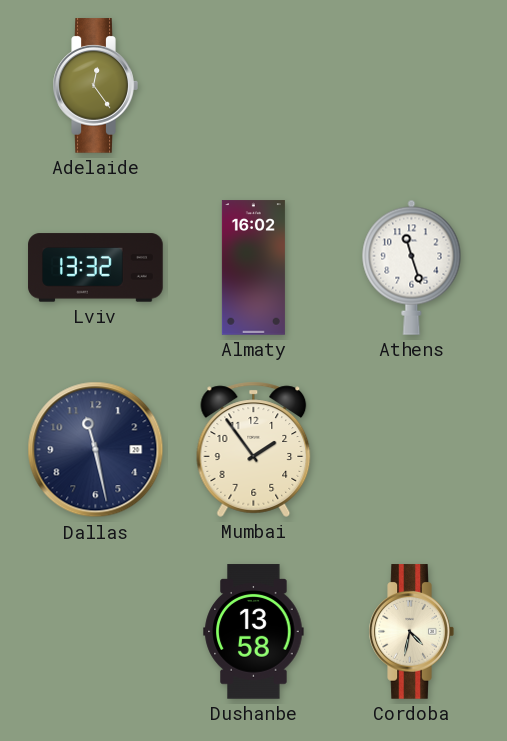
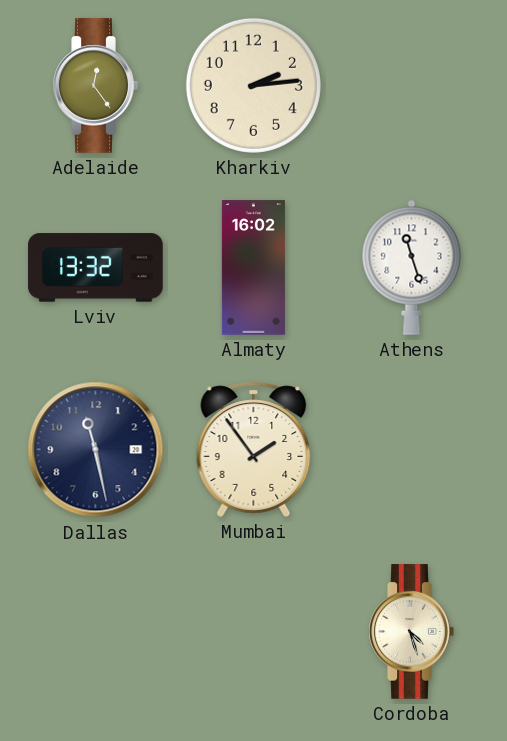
Kharkiv: none -> 2:14
Dushanbe: 13:58 -> none
Cordoba: 4:32 -> 4:27
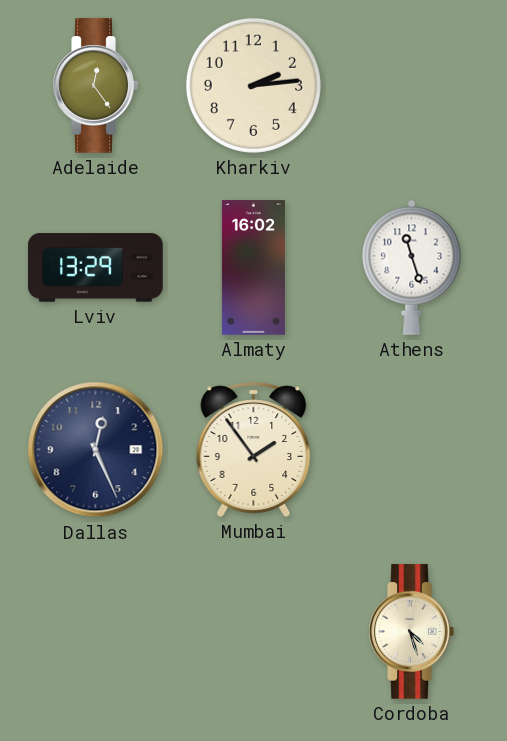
Lviv: 13:32 -> 13:29
Dallas: 11:28 -> 12:26
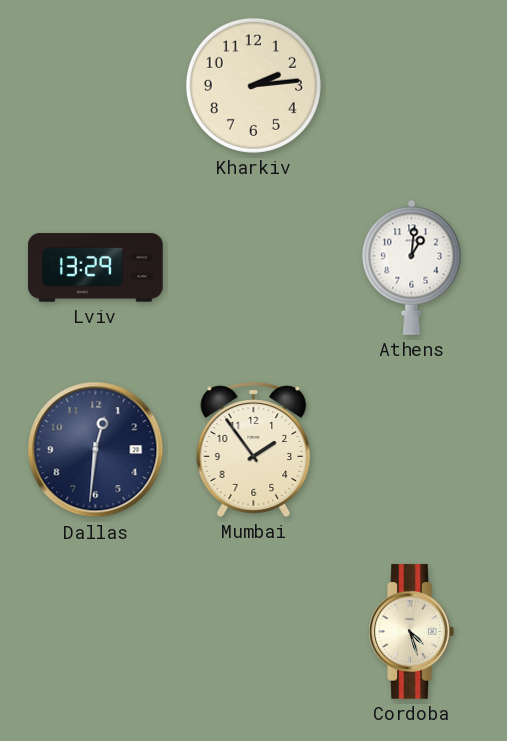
Adelaide: 12:24 -> none
Almaty: 16:02 -> none
Athens: 11:27 -> 1:01
Dallas: 12:26 -> 12:31
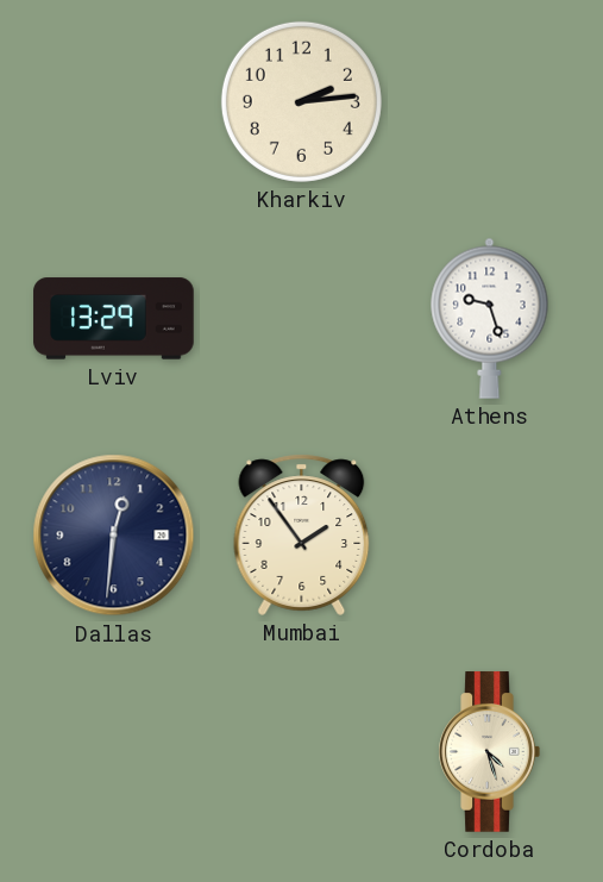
Athens: 1:01 -> 9:27
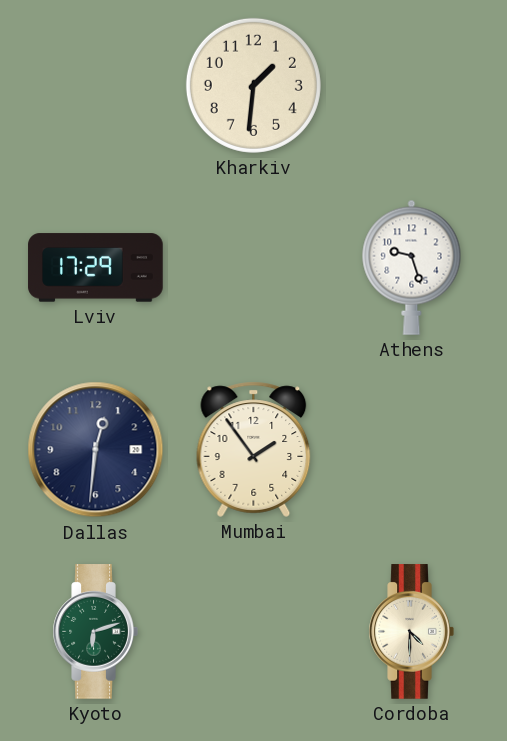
Kharkiv: 2:14 -> 1:31
Lviv: 13:29 -> 17:29
Kyoto: none -> 6:12
Cordoba: 4:27 -> 4:30
